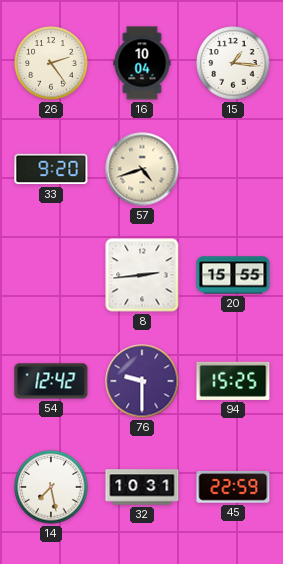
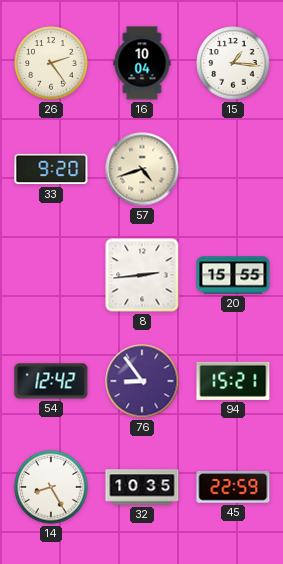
76: 9:30 -> 8:54
94: 15:25 -> 15:21
14: 7:28 -> 8:25
32: 10:31 -> 10:35
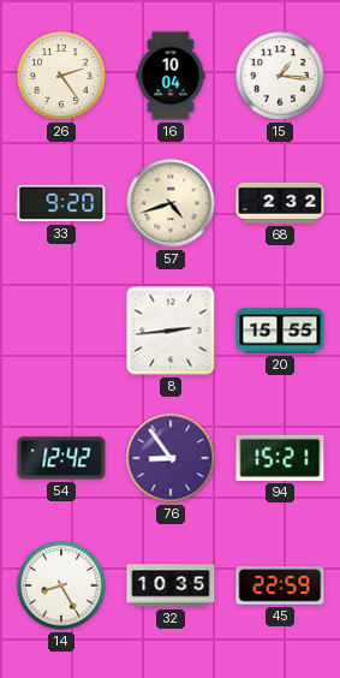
68: none -> 2:32
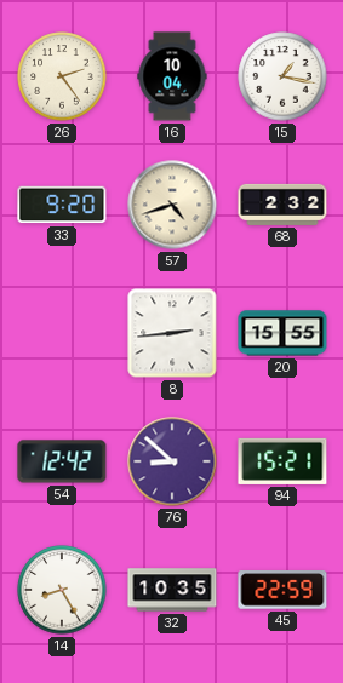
15: 1:16 -> 1:17
76: 8:54 -> 8:52
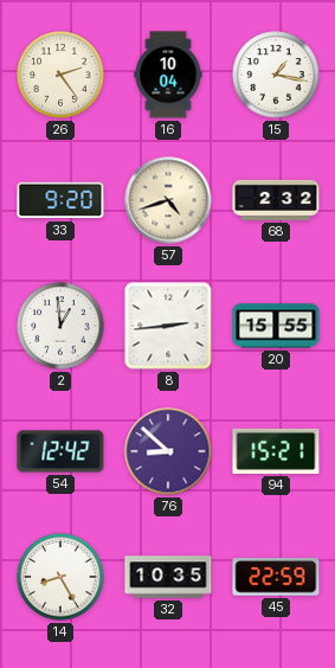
2: none -> 12:59
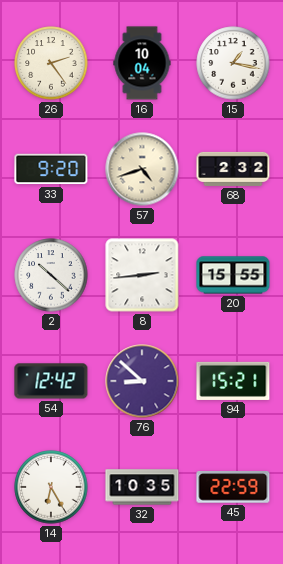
2: 12:59 -> 10:22
14: 8:25 -> 6:25
